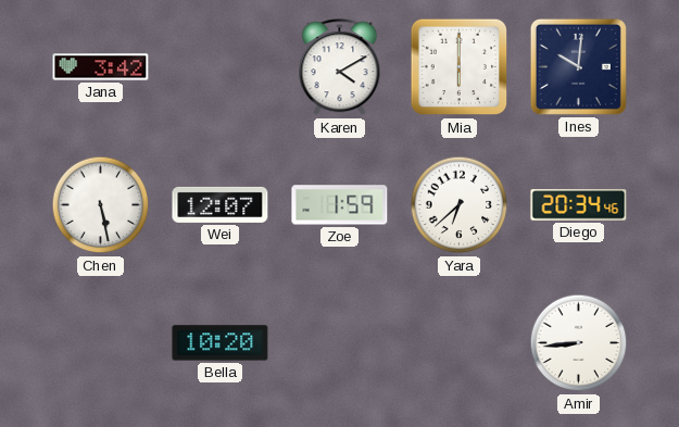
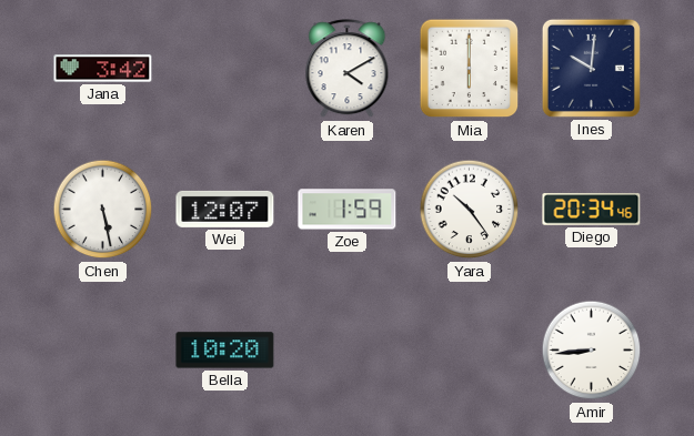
Yara: 6:38 -> 10:24
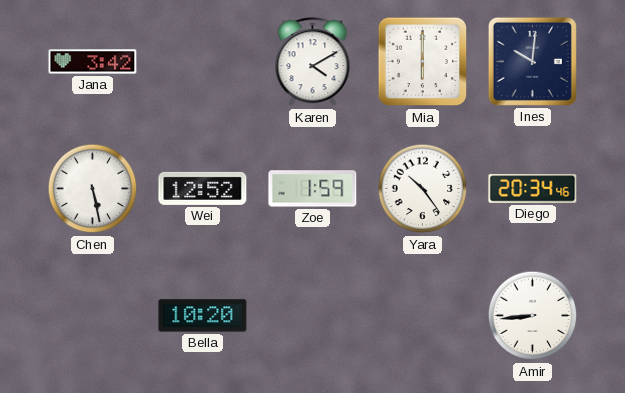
Wei: 12:07 -> 12:52
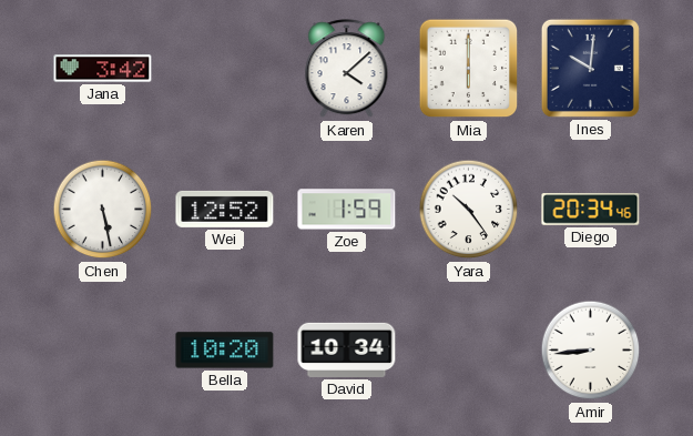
Karen: 4:10 -> 4:08
David: none -> 10:34
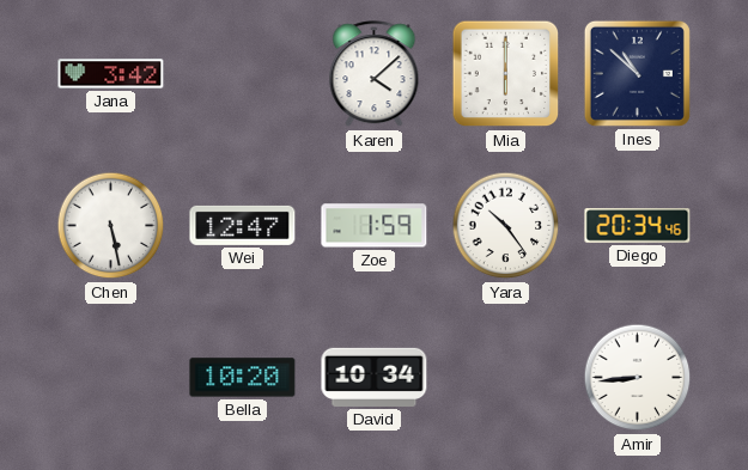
Ines: 10:01 -> 10:52
Wei: 12:52 -> 12:47
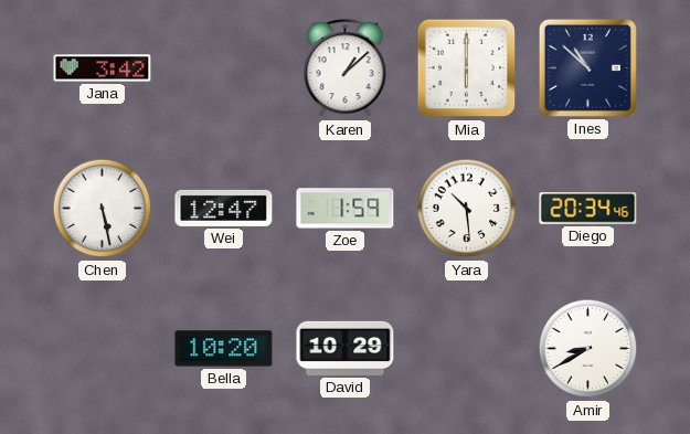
Karen: 4:08 -> 1:08
Yara: 10:24 -> 10:29
David: 10:34 -> 10:29
Amir: 8:44 -> 8:40
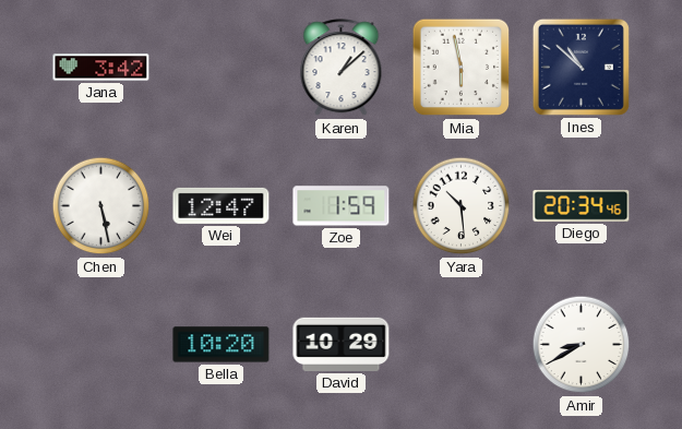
Mia: 6:00 -> 5:58
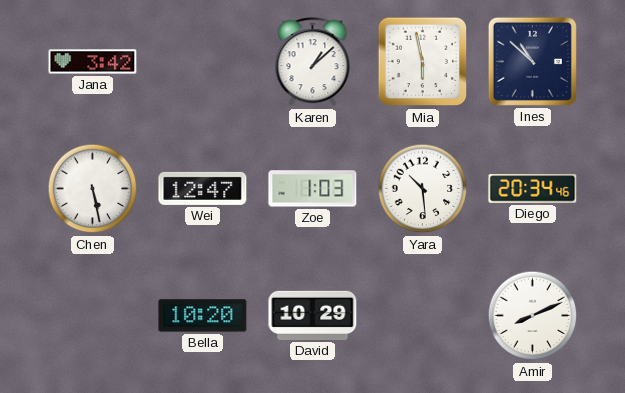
Zoe: 1:59 -> 1:03
Amir: 8:40 -> 8:11
